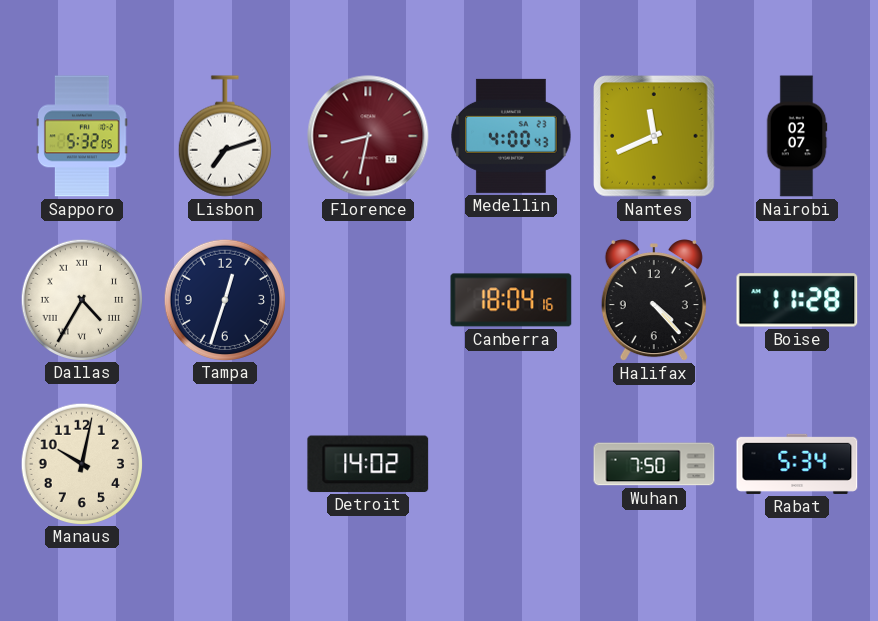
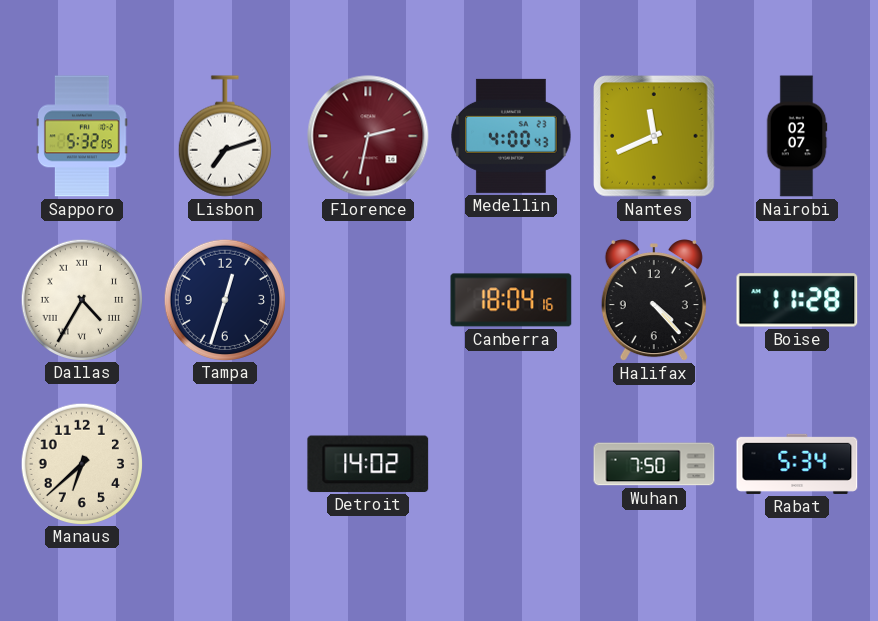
Florence: 8:32 -> 2:32
Manaus: 10:02 -> 6:38
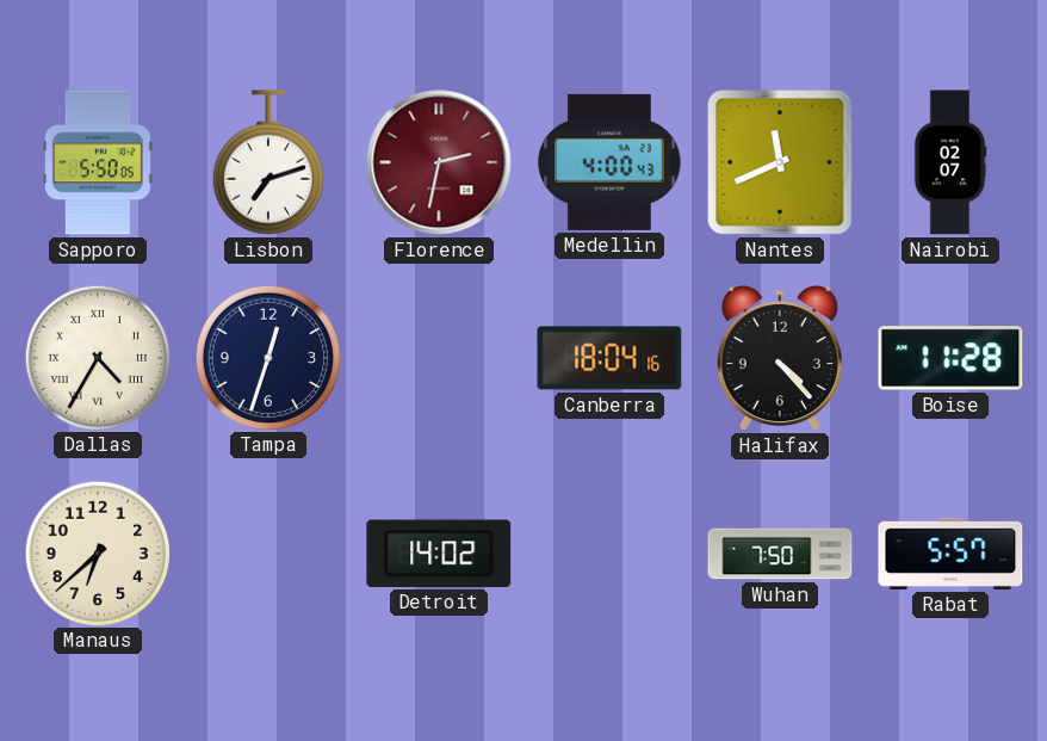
Sapporo: 5:32 -> 5:50
Rabat: 5:34 -> 5:57
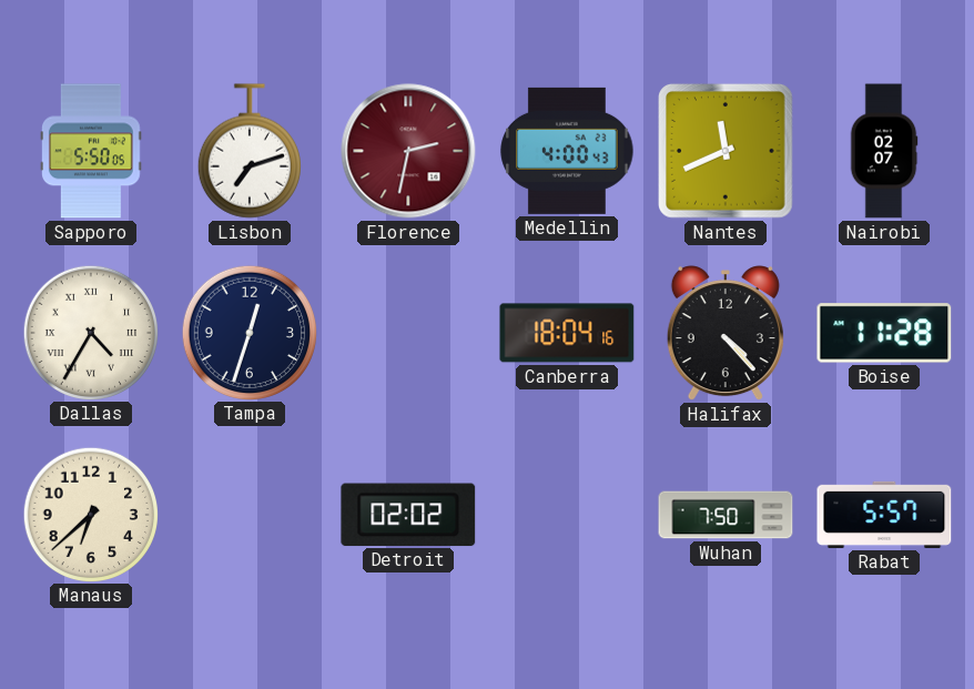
Detroit: 14:02 -> 02:02
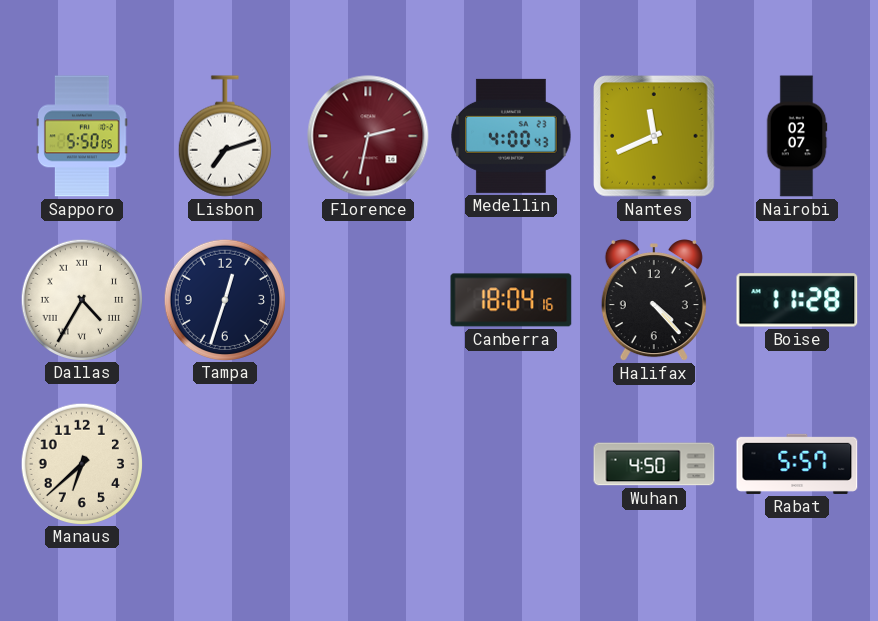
Detroit: 02:02 -> none
Wuhan: 7:50 -> 4:50
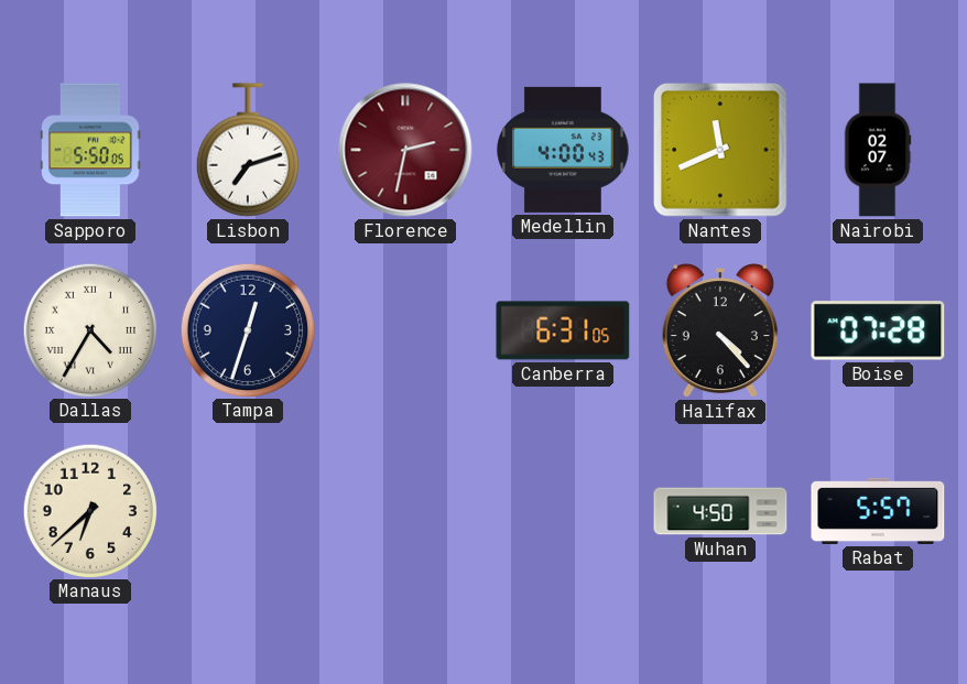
Canberra: 18:04 -> 6:31
Boise: 11:28 -> 07:28
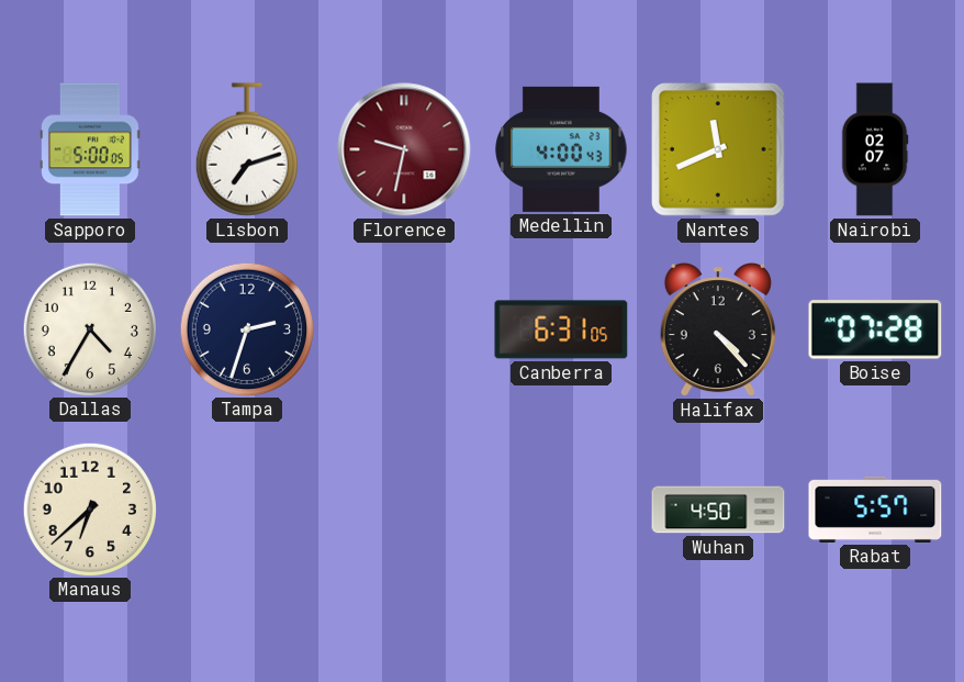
Sapporo: 5:50 -> 5:00
Florence: 2:32 -> 9:32
Dallas numerals: Roman -> Arabic
Tampa: 12:33 -> 2:33
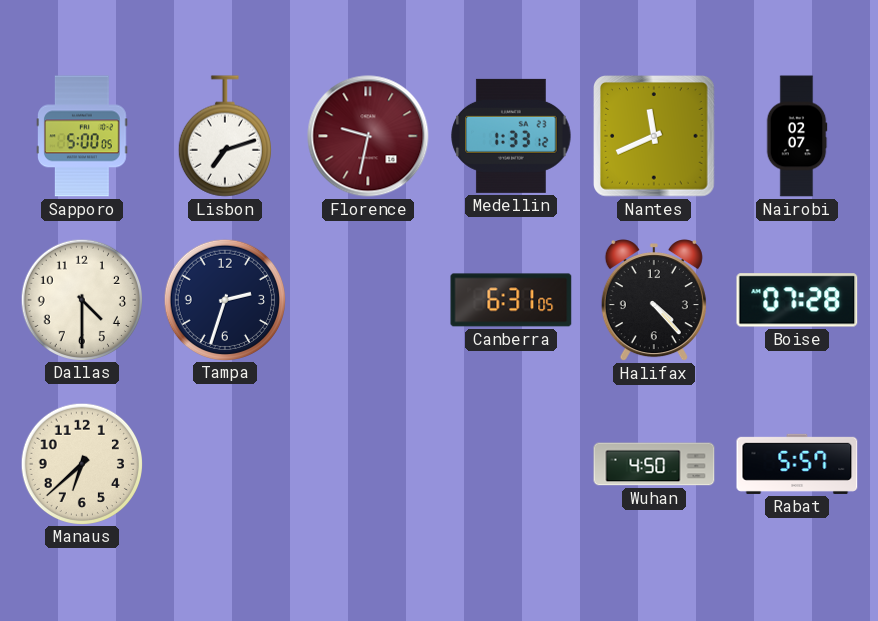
Medellin: 4:00 -> 1:33
Dallas: 4:35 -> 4:30
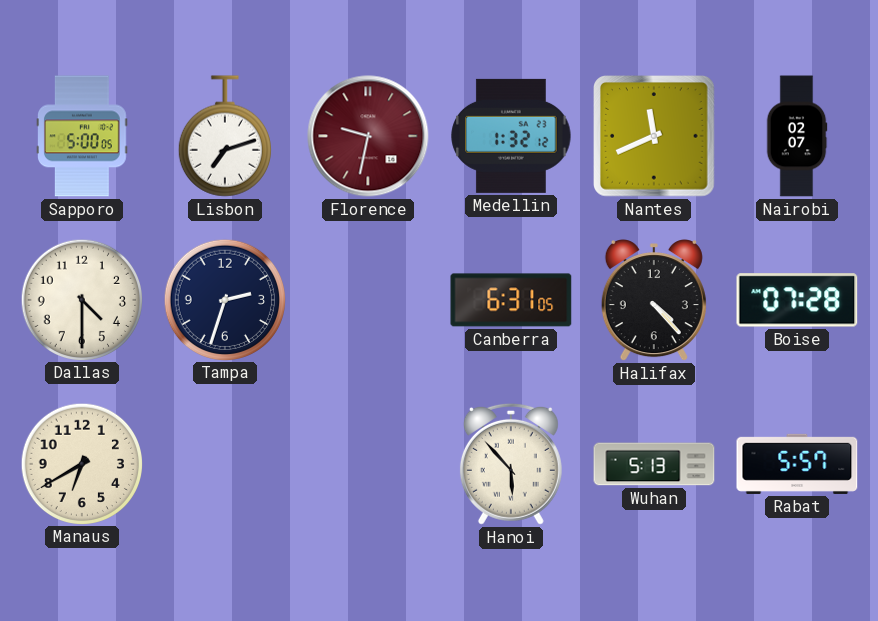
Medellin: 1:33 -> 1:32
Manaus: 6:38 -> 6:40
Hanoi: none -> 5:53
Wuhan: 4:50 -> 5:13
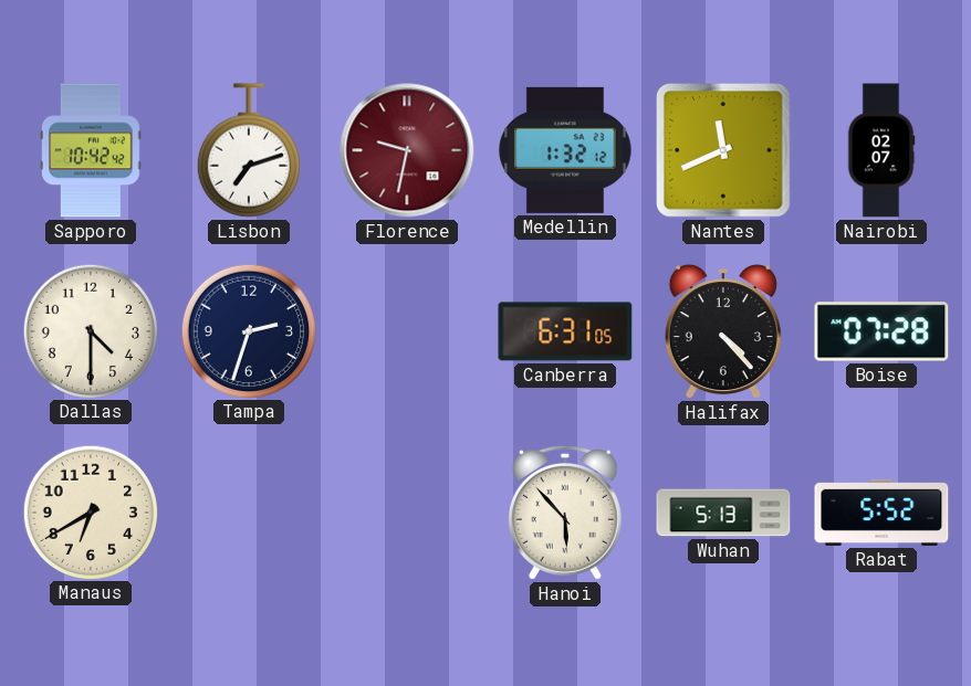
Sapporo: 5:00 -> 10:42
Rabat: 5:57 -> 5:52
